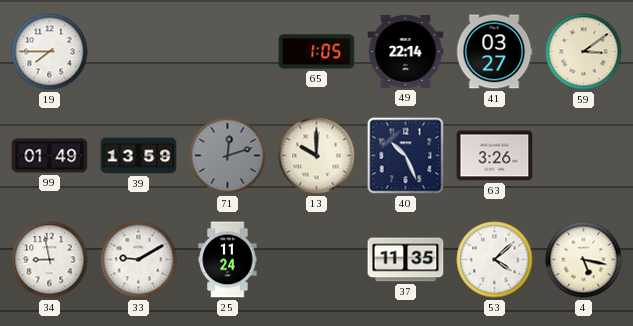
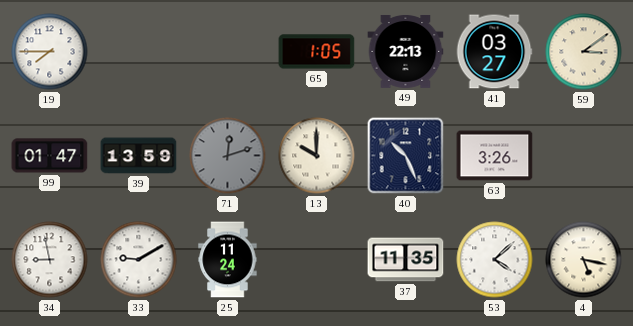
49: 22:14 -> 22:13
99: 01:49 -> 01:47
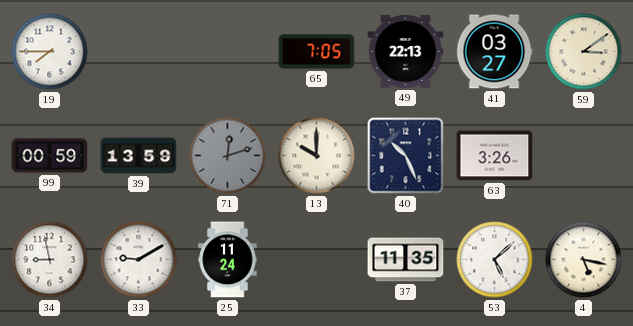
65: 1:05 -> 7:05
99: 01:47 -> 00:59
53: 4:08 -> 5:08
